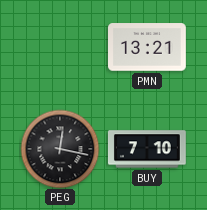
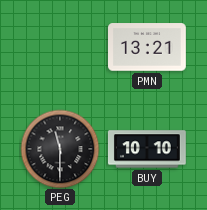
PEG: 12:17 -> 11:30
BUY: 7:10 -> 10:10
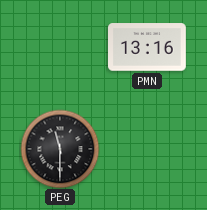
PMN: 13:21 -> 13:16
BUY: 10:10 -> none
